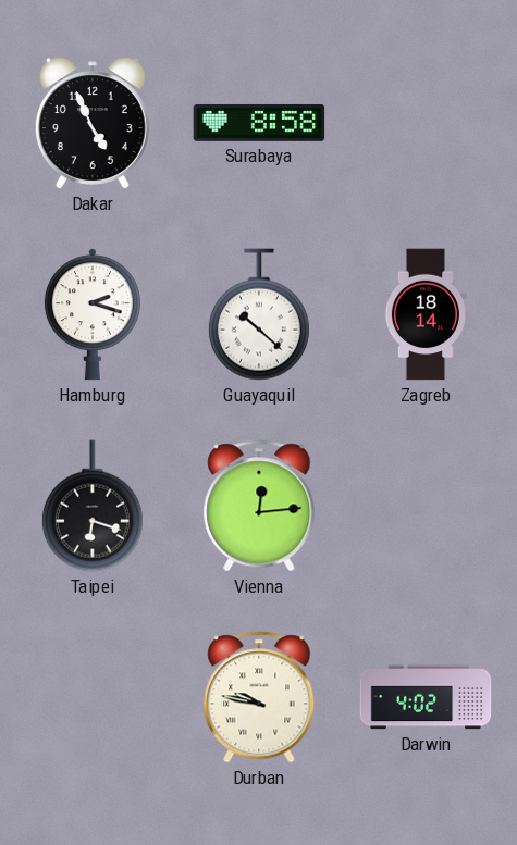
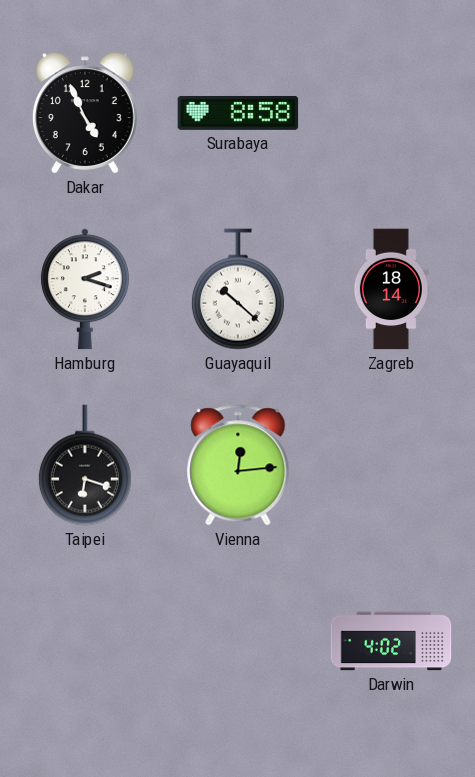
Durban: 9:47 -> none
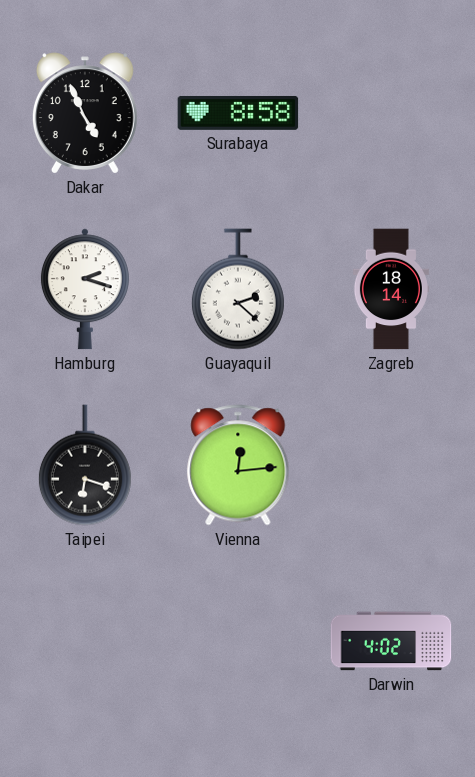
Guayaquil: 10:22 -> 2:22
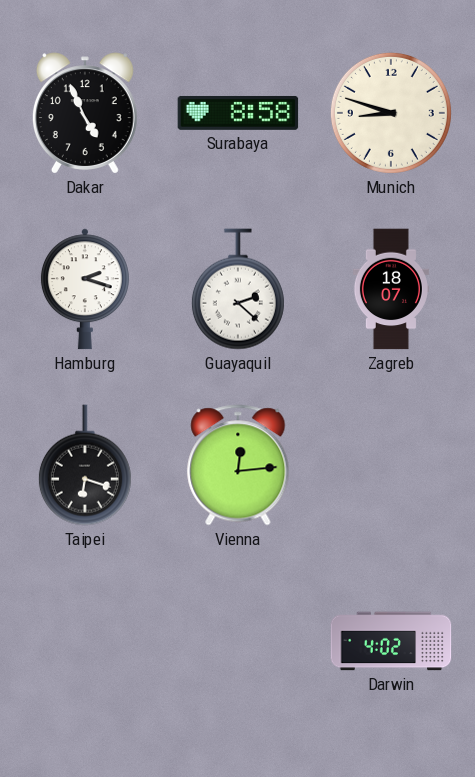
Munich: none -> 8:48
Zagreb: 18:14 -> 18:07
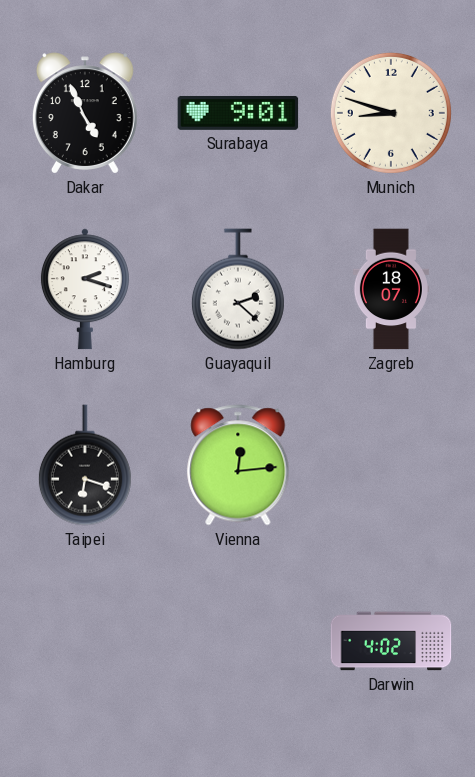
Surabaya: 8:58 -> 9:01
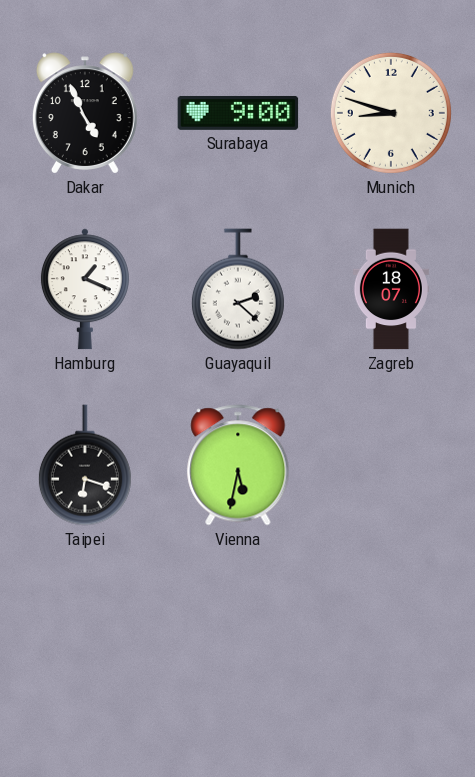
Surabaya: 9:01 -> 9:00
Hamburg: 2:18 -> 1:19
Vienna: 12:14 -> 5:32
Darwin: 4:02 -> none
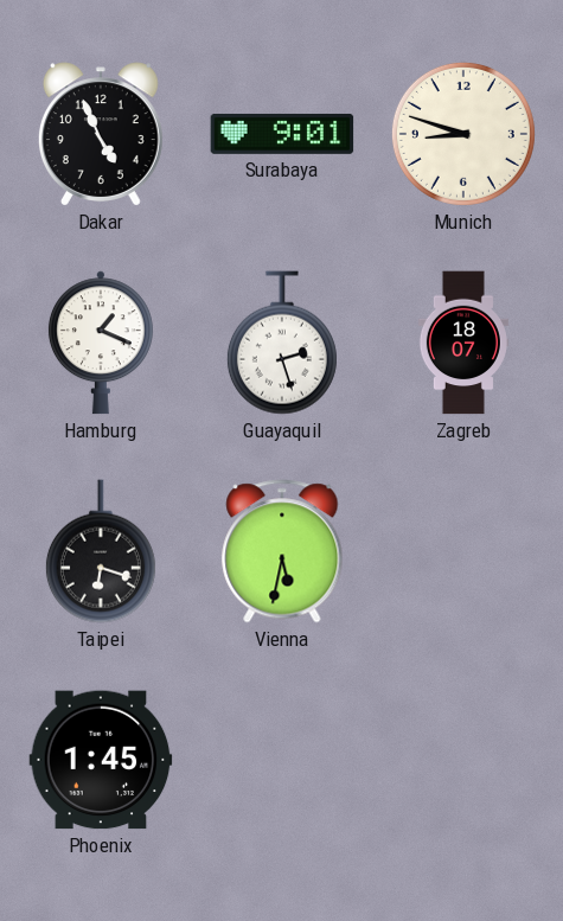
Surabaya: 9:00 -> 9:01
Guayaquil: 2:22 -> 2:27
Phoenix: none -> 1:45
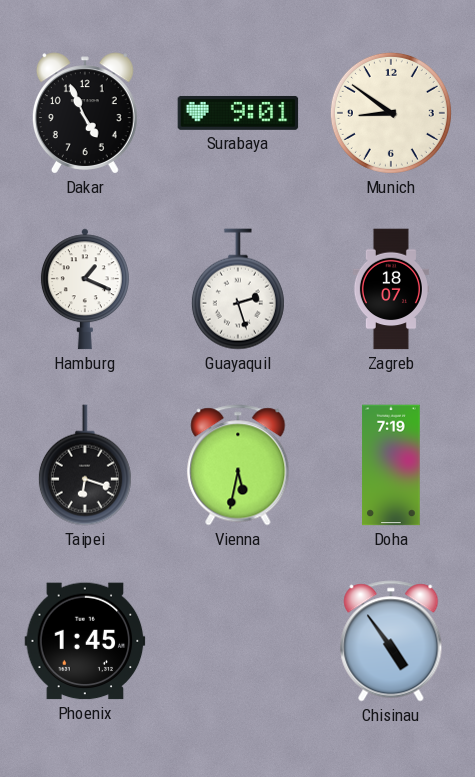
Munich: 8:48 -> 8:51
Doha: none -> 7:19
Chisinau: none -> 4:54
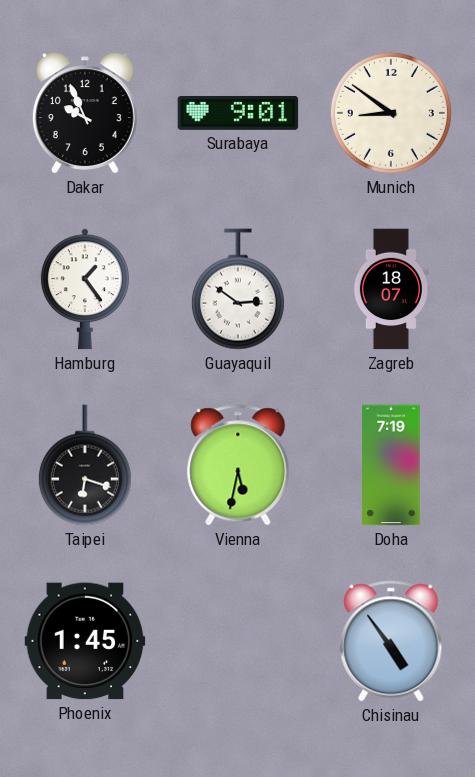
Dakar: 4:56 -> 9:56
Hamburg: 1:19 -> 1:24
Guayaquil: 2:27 -> 2:51
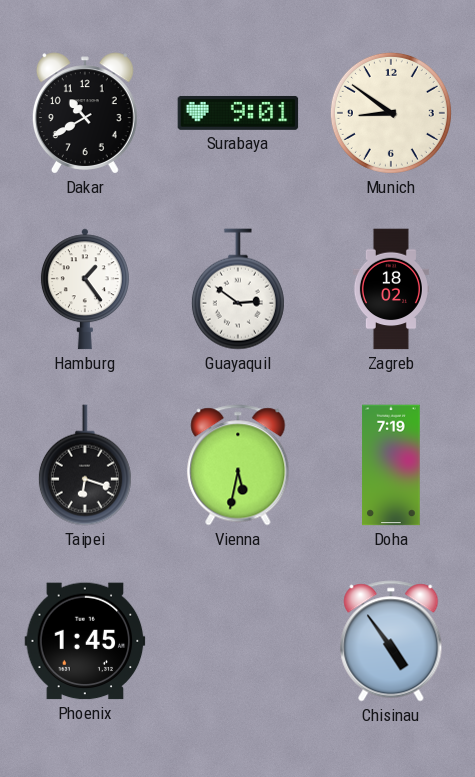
Dakar: 9:56 -> 10:40
Zagreb: 18:07 -> 18:02
